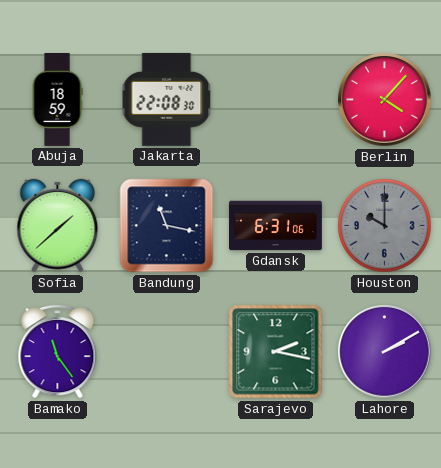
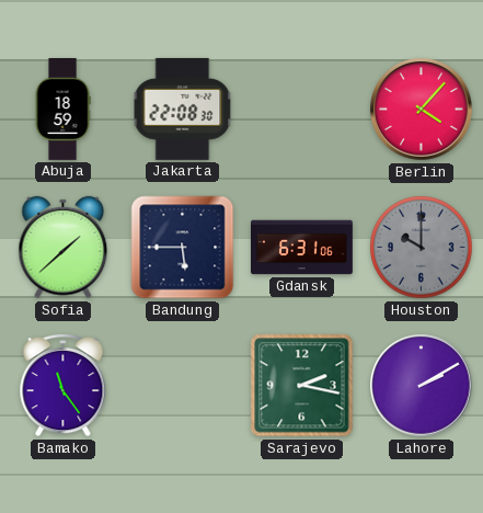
Bandung: 11:17 -> 5:45
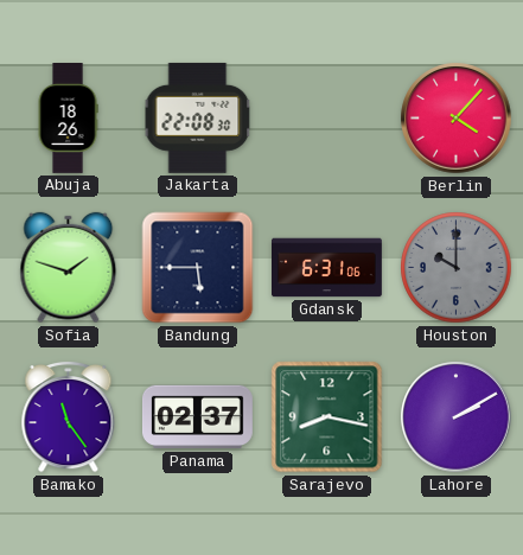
Abuja: 18:59 -> 18:26
Sofia: 1:38 -> 1:48
Panama: none -> 02:37
Sarajevo: 2:17 -> 8:17
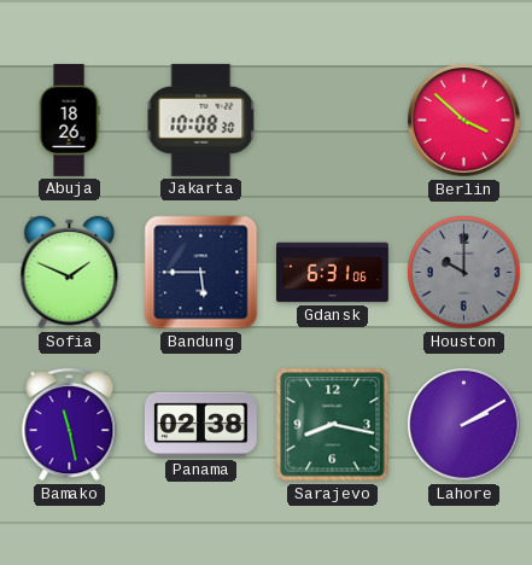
Jakarta: 22:08 -> 10:08
Berlin: 4:07 -> 3:52
Sofia: 1:48 -> 1:49
Bamako: 11:24 -> 11:28
Panama: 02:37 -> 02:38
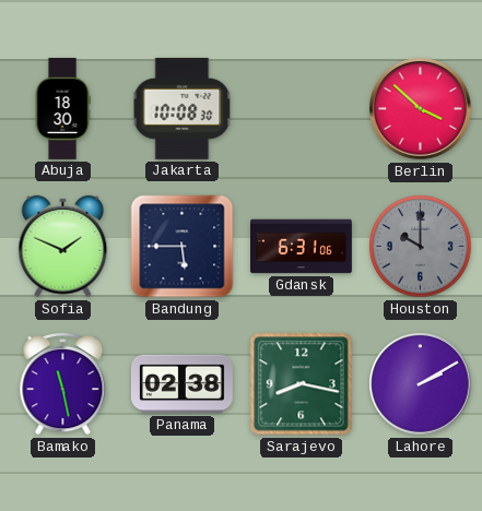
Abuja: 18:26 -> 18:30
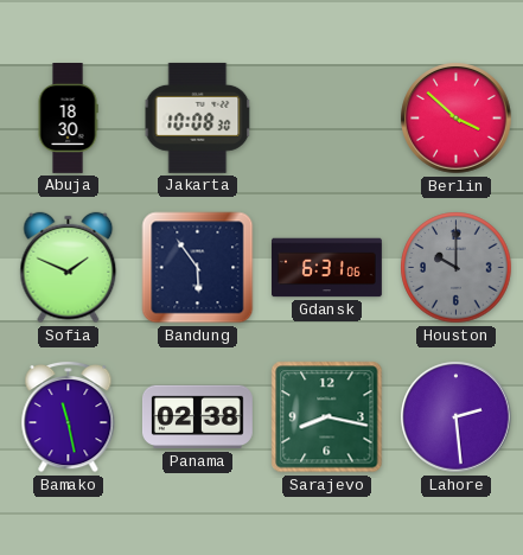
Bandung: 5:45 -> 5:54
Lahore: 2:10 -> 2:29
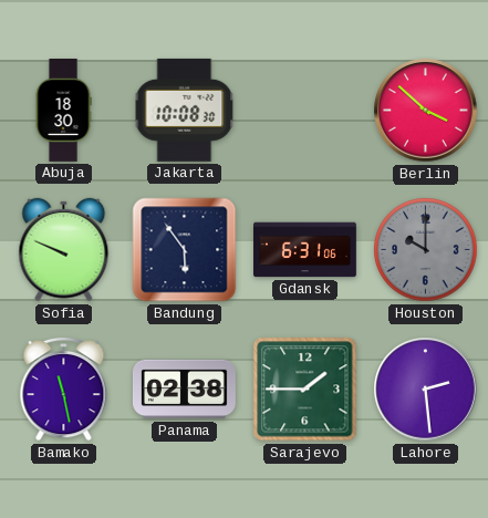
Sofia: 1:49 -> 9:49
Sarajevo: 8:17 -> 1:45
